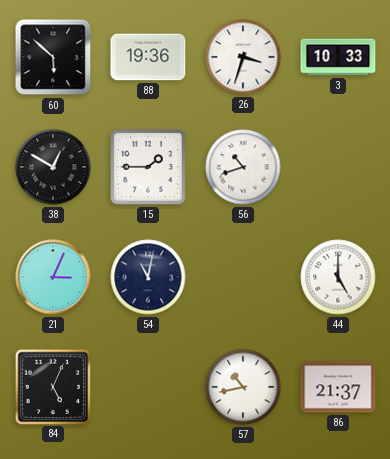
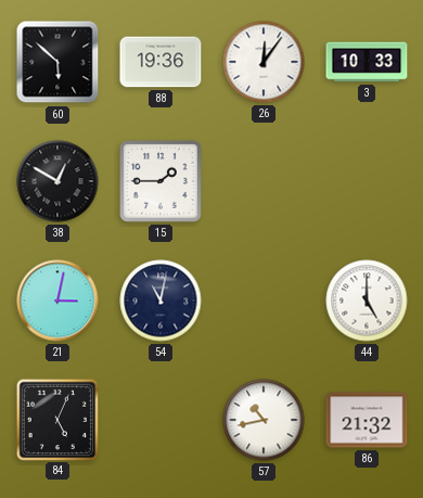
26: 3:33 -> 12:06
56: 10:42 -> none
21: 3:04 -> 3:02
86: 21:37 -> 21:32
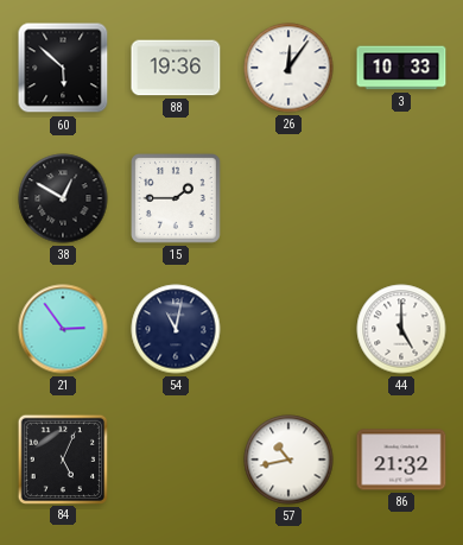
21: 3:02 -> 2:54
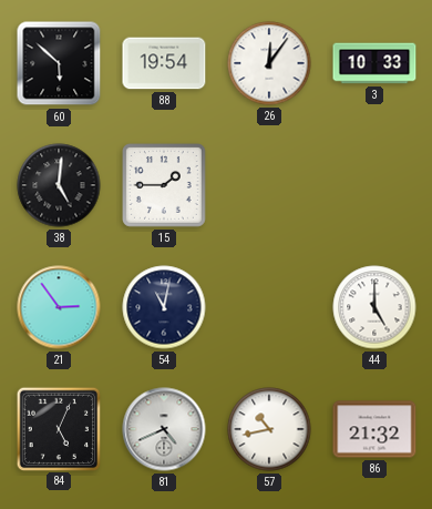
88: 19:36 -> 19:54
38: 12:50 -> 5:01
81: none -> 4:41
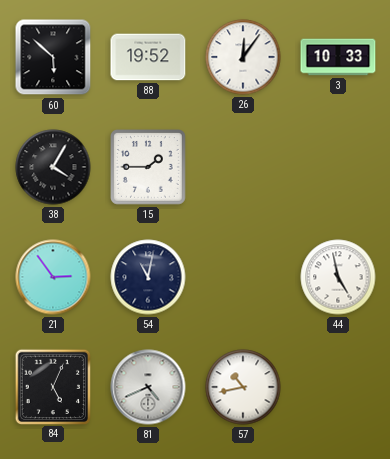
88: 19:54 -> 19:52
38: 5:01 -> 4:05
44: 5:00 -> 4:58
86: 21:32 -> none
